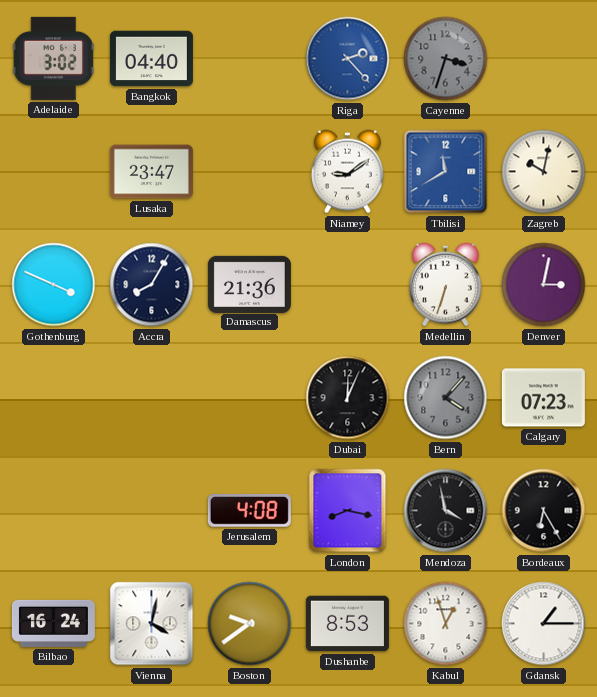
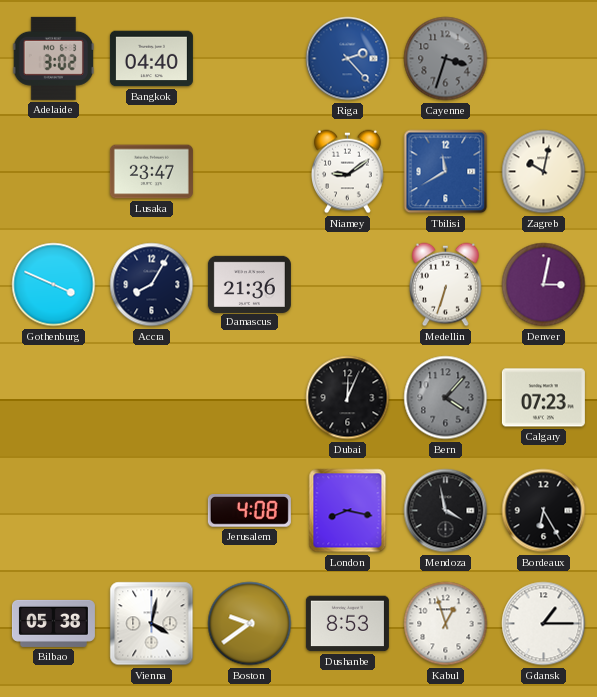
Bilbao: 16:24 -> 05:38
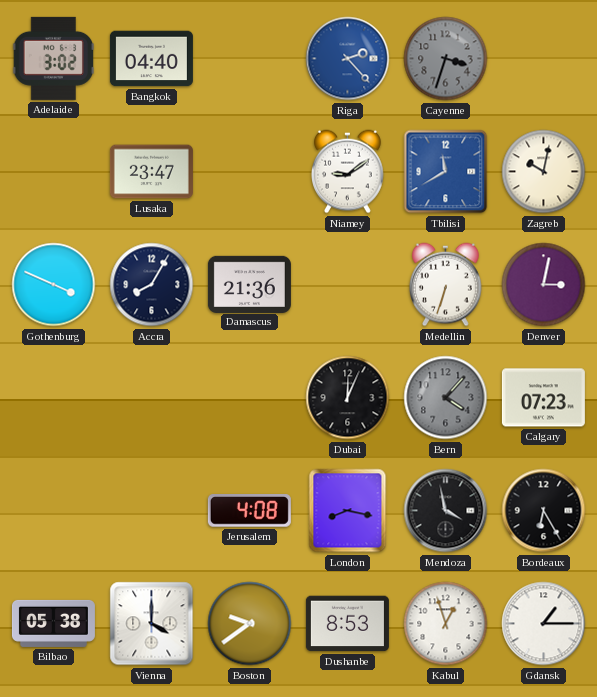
Vienna: 4:02 -> 4:00
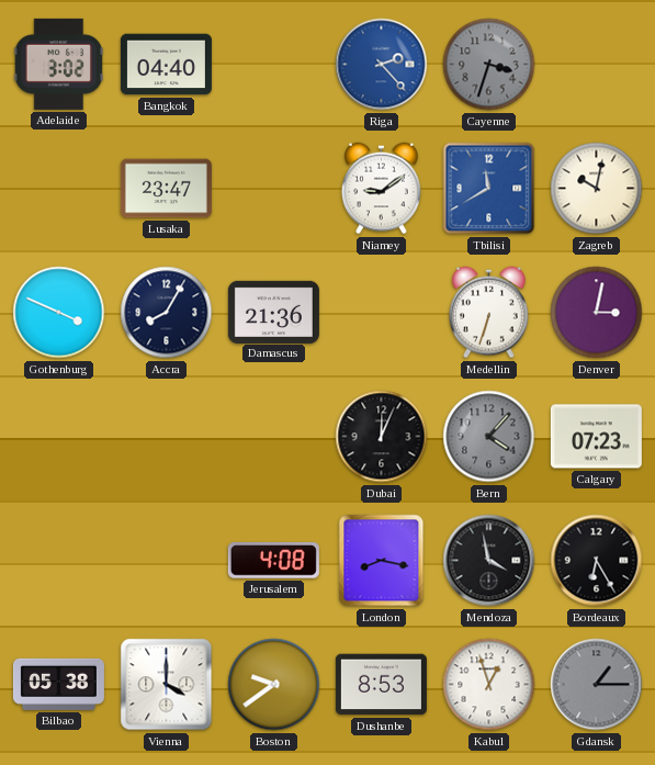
Gdansk dial: white -> grey
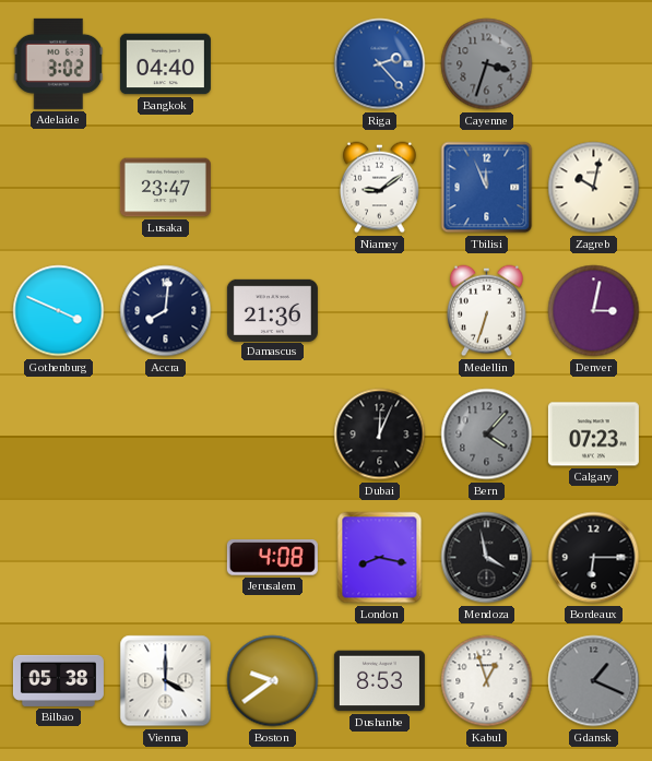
Tbilisi: 11:40 -> 11:56
Accra: 8:05 -> 8:01
Bordeaux: 6:25 -> 6:15
Gdansk: 1:15 -> 1:19
